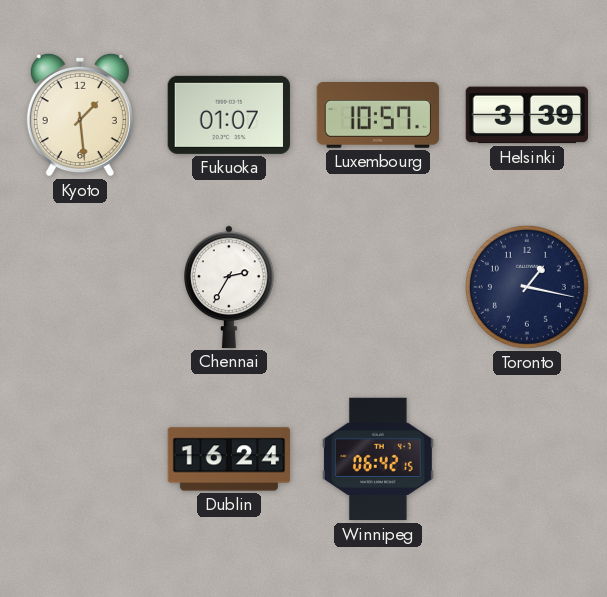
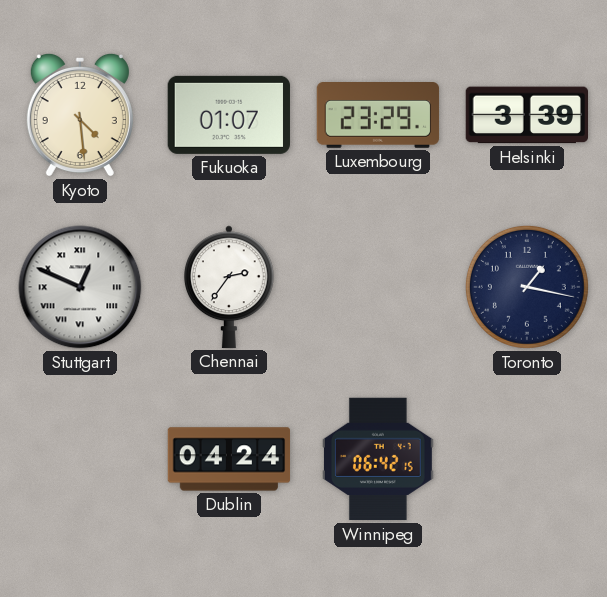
Kyoto: 1:29 -> 4:29
Luxembourg: 10:57 -> 23:29
Stuttgart: none -> 12:49
Chennai: 2:35 -> 2:36
Dublin: 16:24 -> 04:24
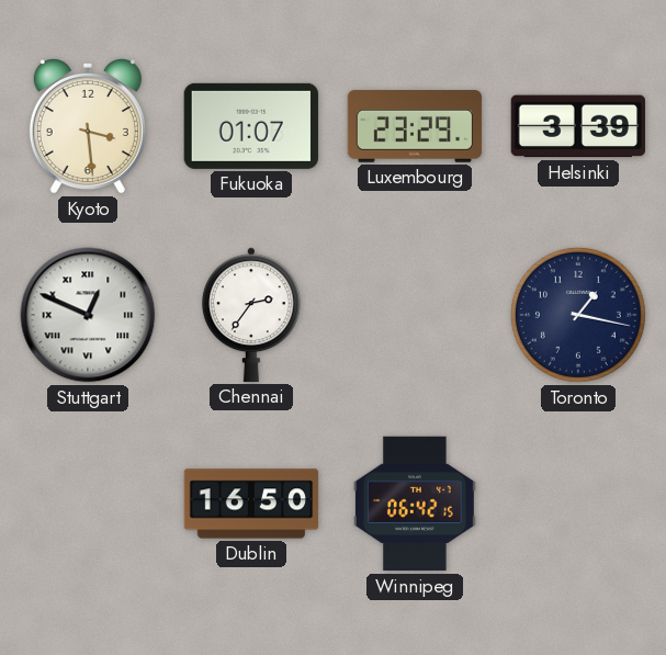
Kyoto: 4:29 -> 3:29
Dublin: 04:24 -> 16:50
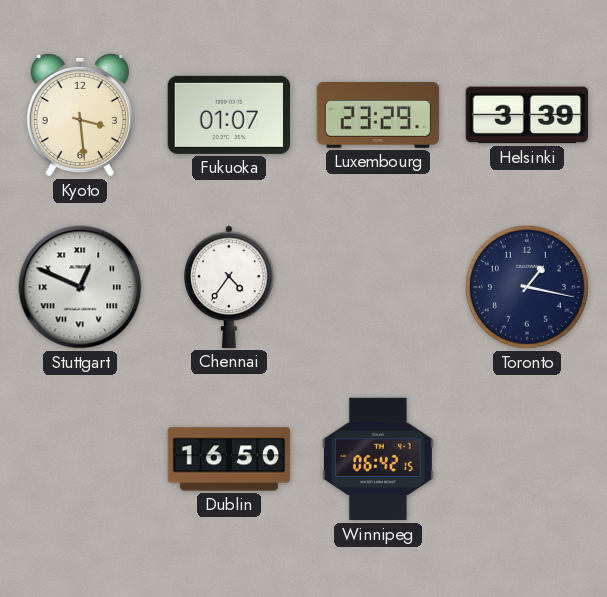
Chennai: 2:36 -> 4:36
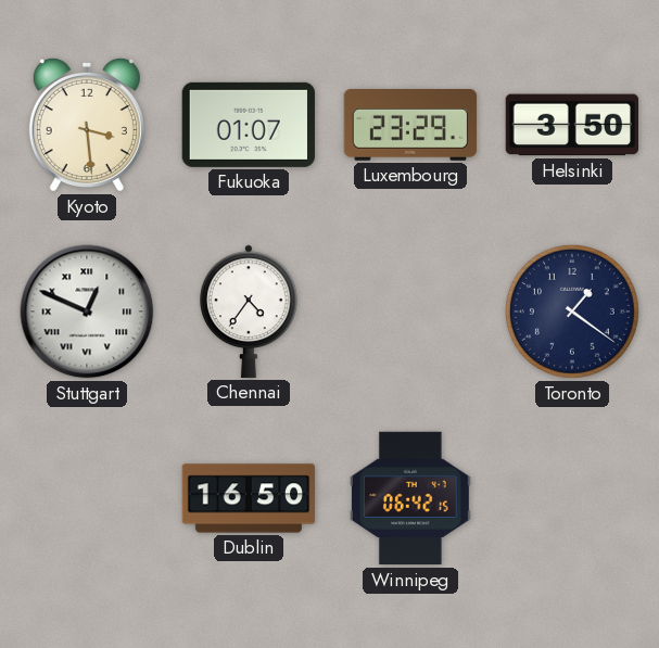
Helsinki: 3:39 -> 3:50
Toronto: 1:17 -> 1:21
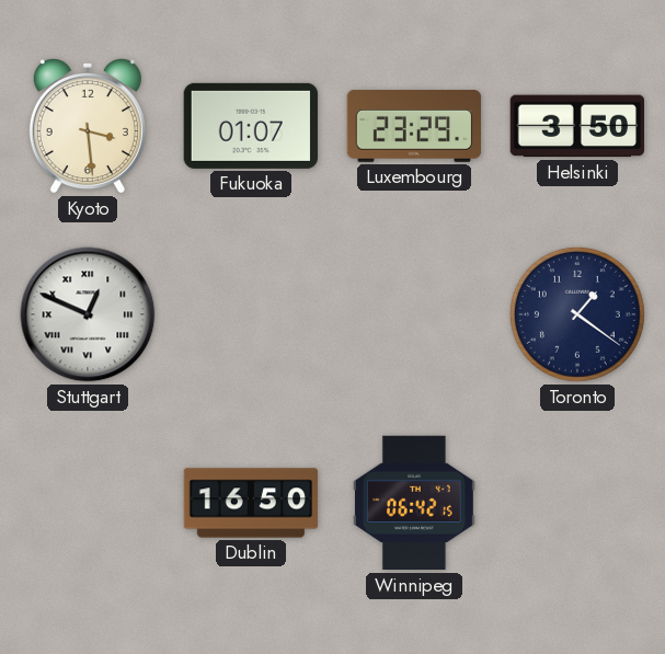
Chennai: 4:36 -> none
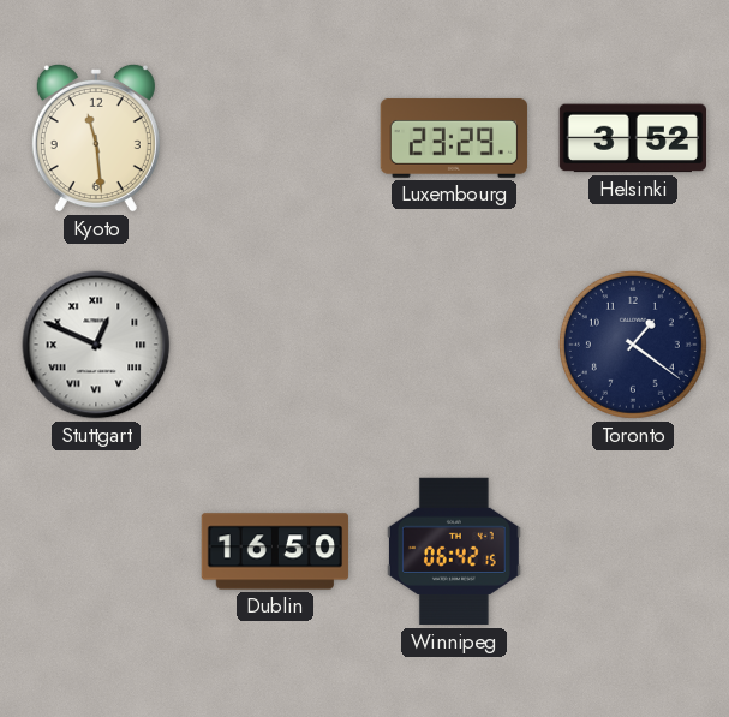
Kyoto: 3:29 -> 11:29
Fukuoka: 01:07 -> none
Helsinki: 3:50 -> 3:52
